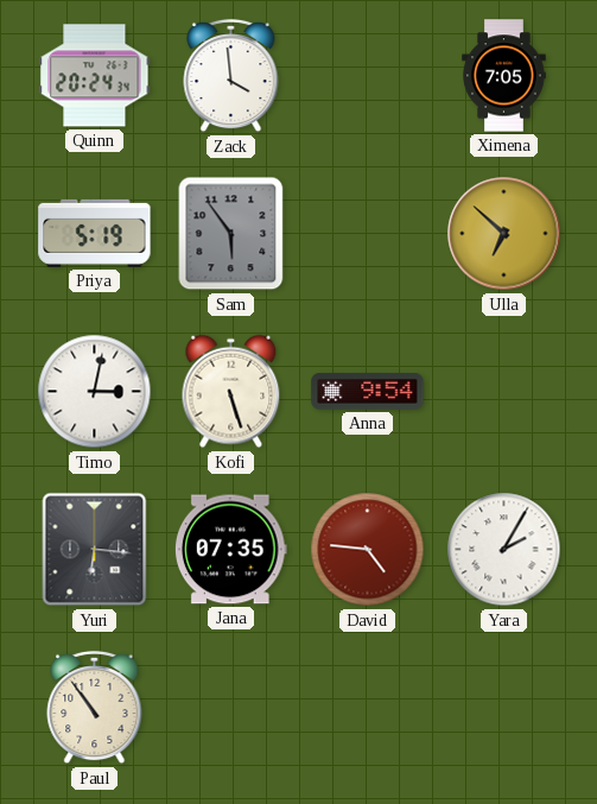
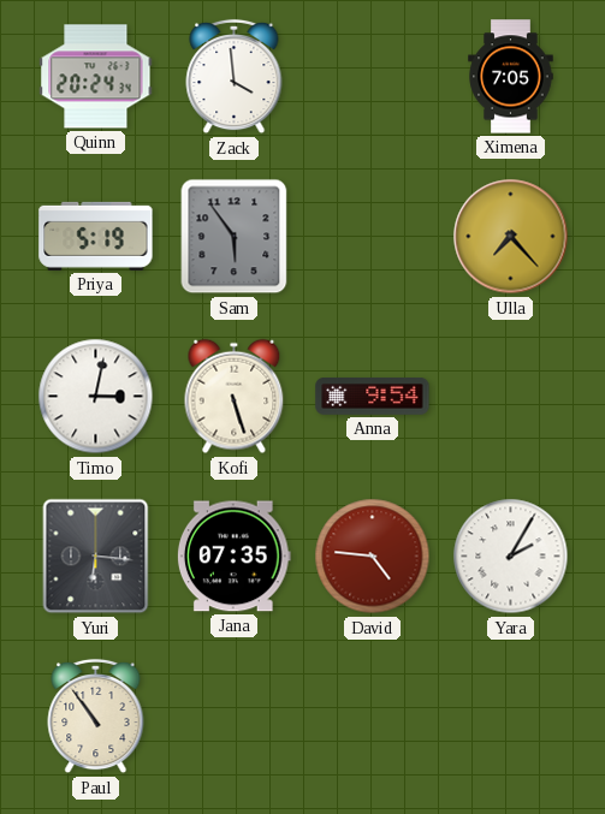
Ulla: 6:52 -> 7:23
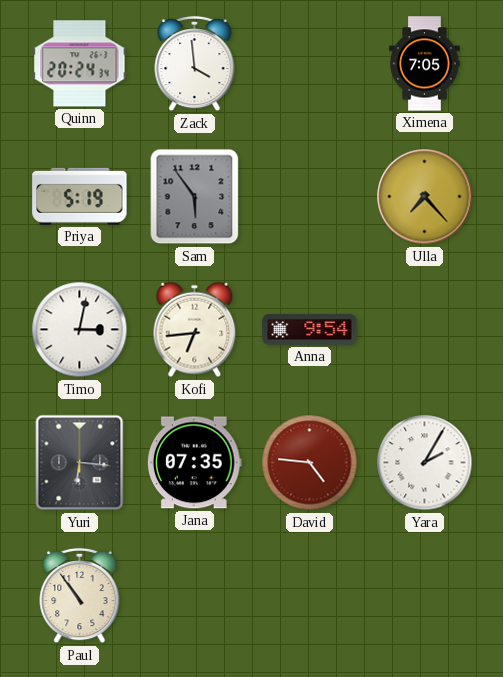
Kofi: 5:27 -> 6:44
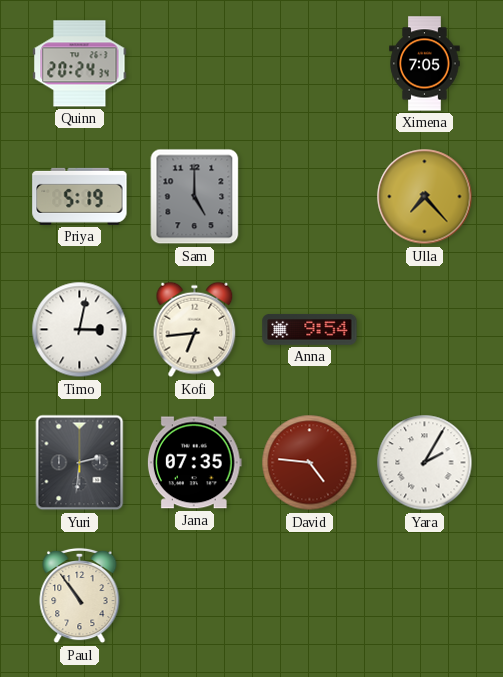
Zack: 3:59 -> none
Sam: 5:54 -> 5:00
Yuri: 6:16 -> 2:31
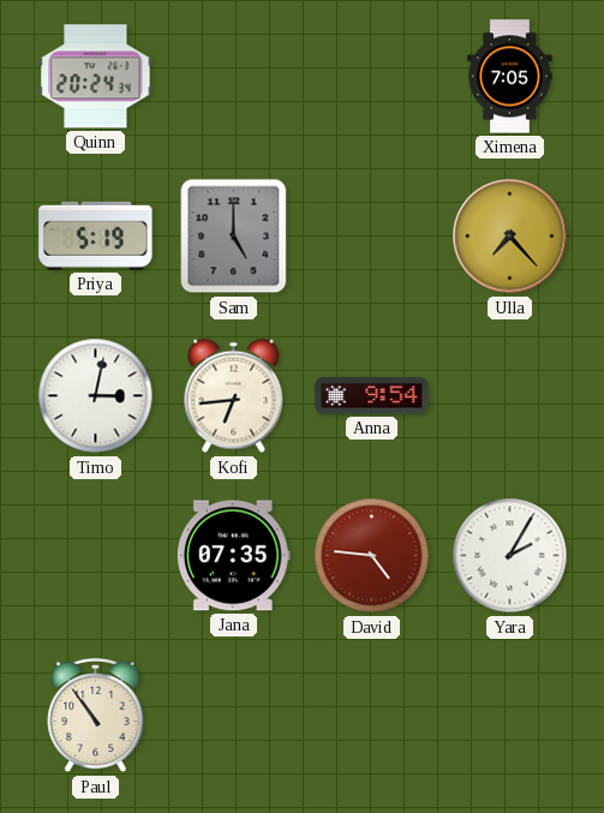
Yuri: 2:31 -> none
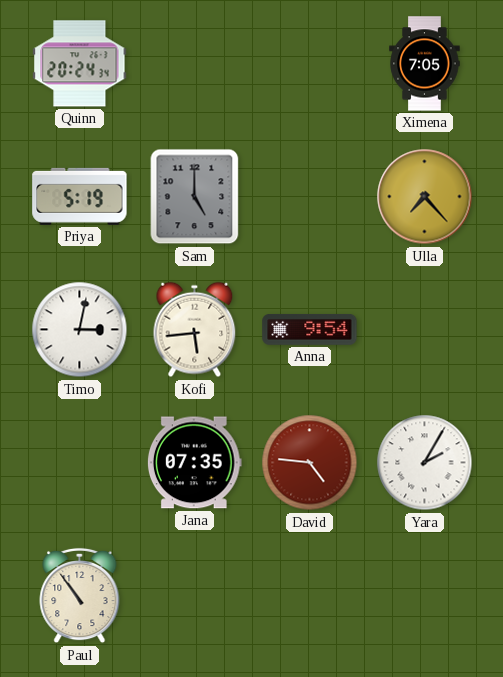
Kofi: 6:44 -> 5:44
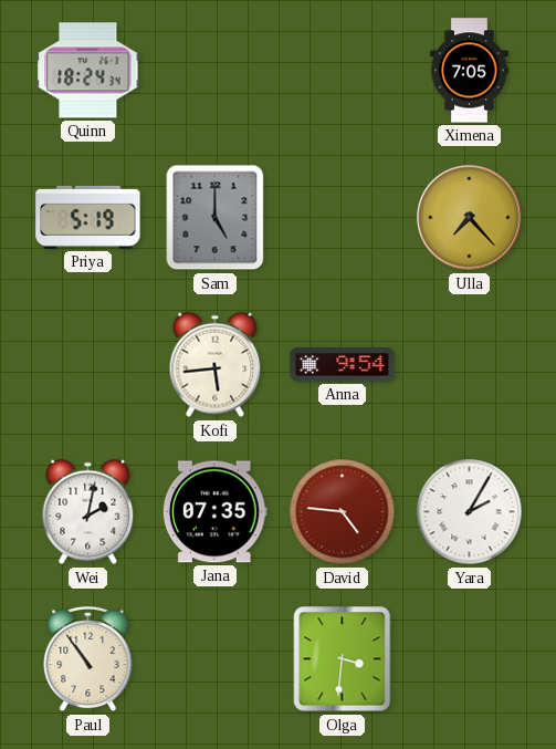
Quinn: 20:24 -> 18:24
Timo: 3:02 -> none
Wei: none -> 2:02
Olga: none -> 3:31
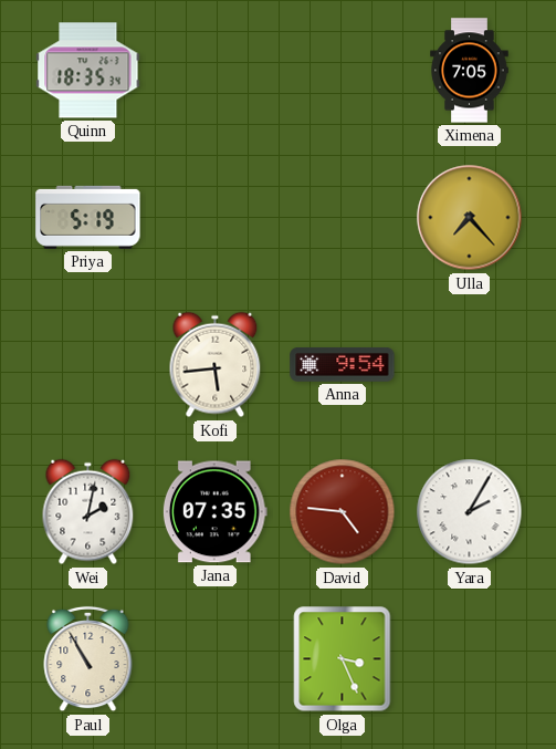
Quinn: 18:24 -> 18:35
Sam: 5:00 -> none
Paul: 10:54 -> 10:55
Olga: 3:31 -> 3:26
